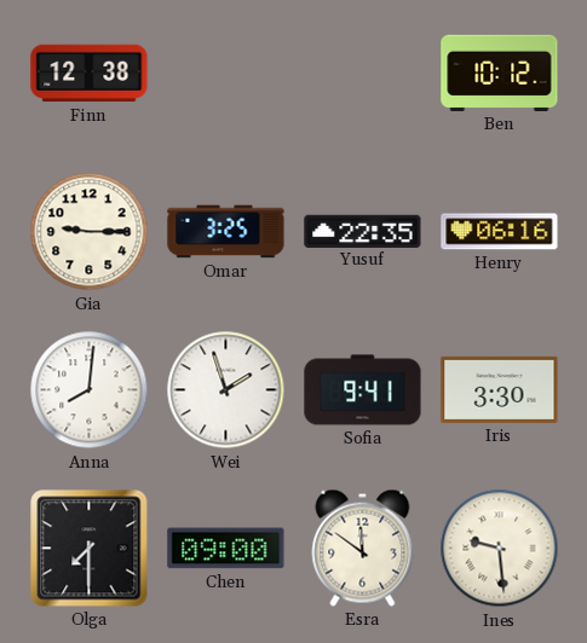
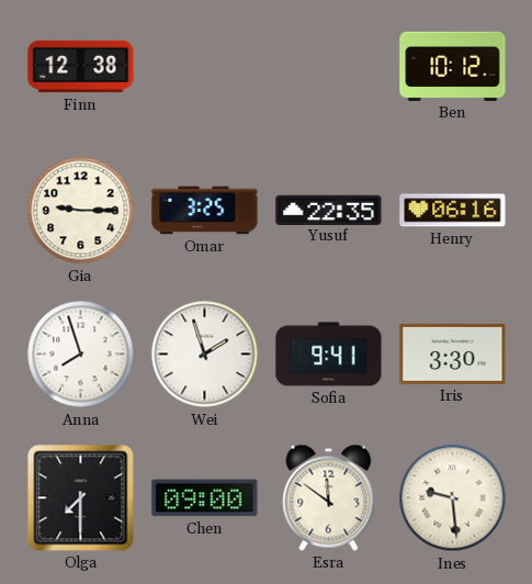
Anna: 8:01 -> 7:57
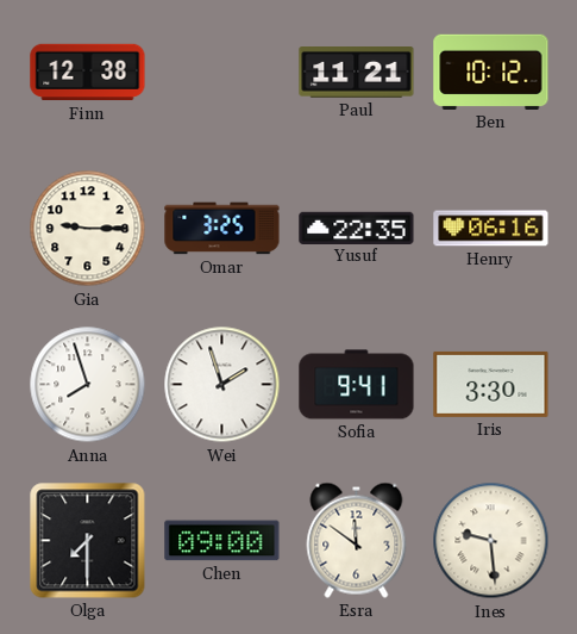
Paul: none -> 11:21
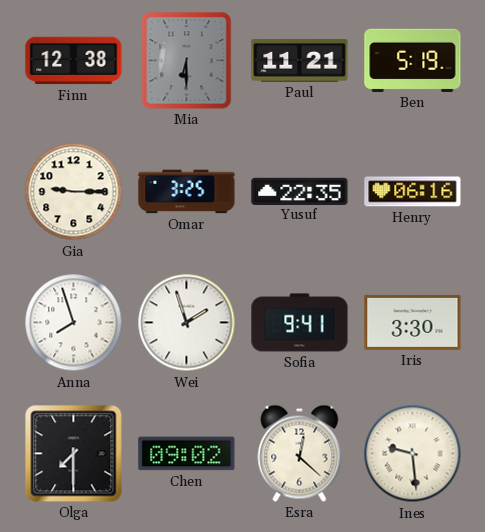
Mia: none -> 6:30
Ben: 10:12 -> 5:19
Chen: 09:00 -> 09:02
Esra: 11:51 -> 12:22
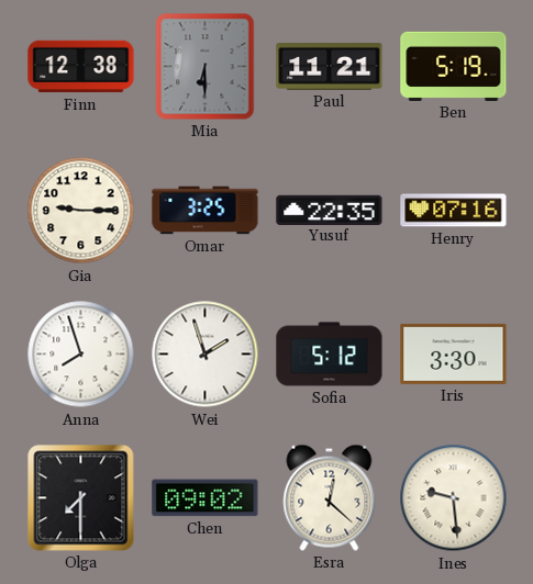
Henry: 06:16 -> 07:16
Sofia: 9:41 -> 5:12
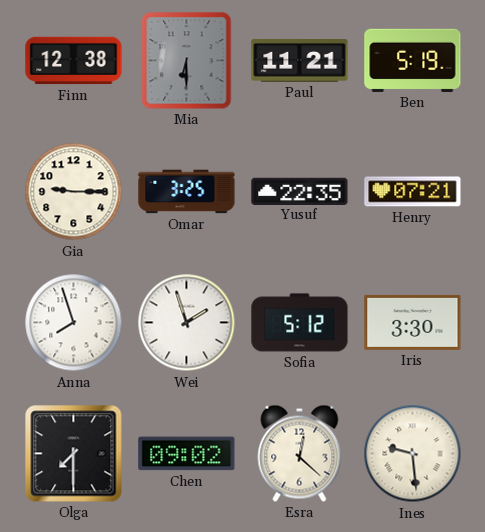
Henry: 07:16 -> 07:21
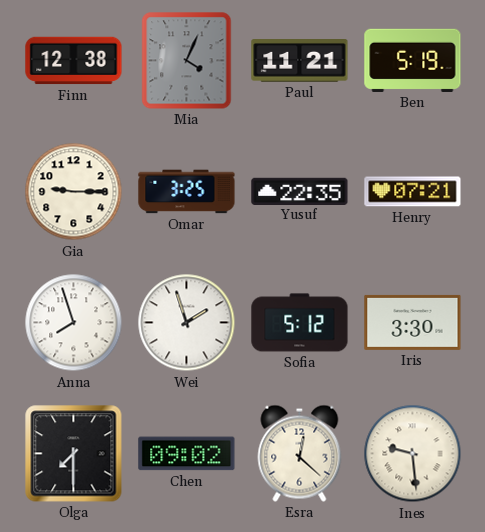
Mia: 6:30 -> 4:04
